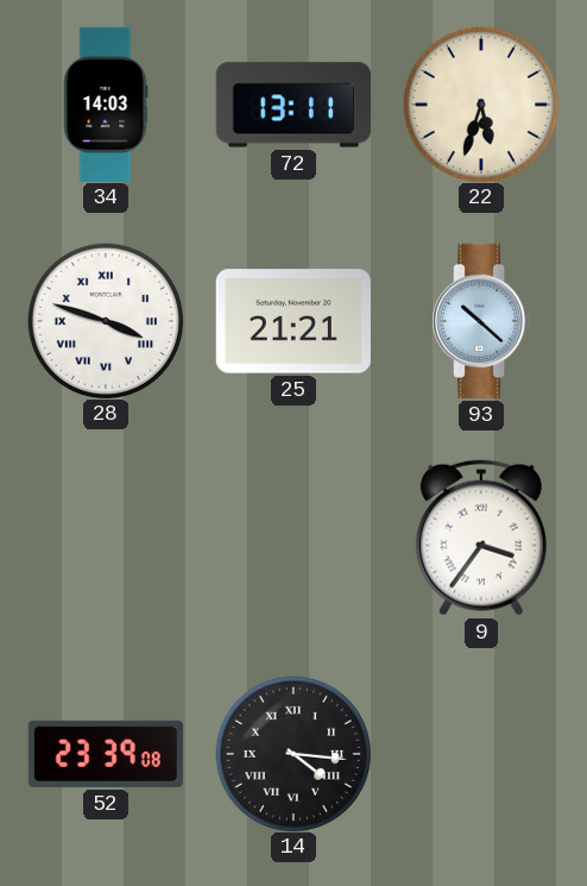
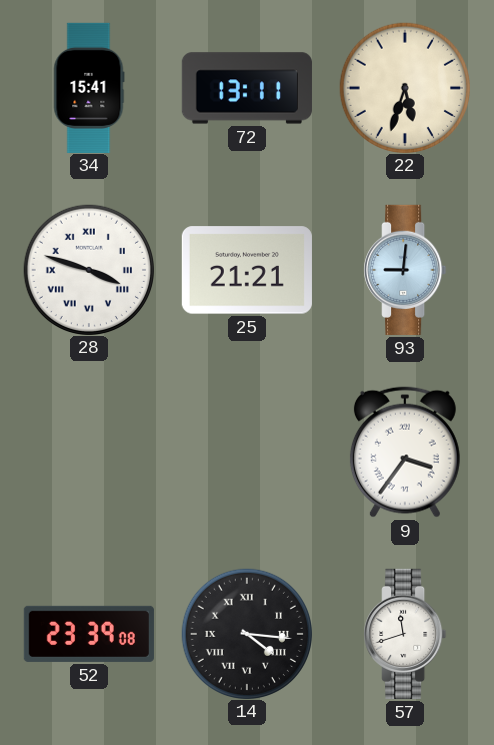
34: 14:03 -> 15:41
93: 10:22 -> 9:01
57: none -> 11:42
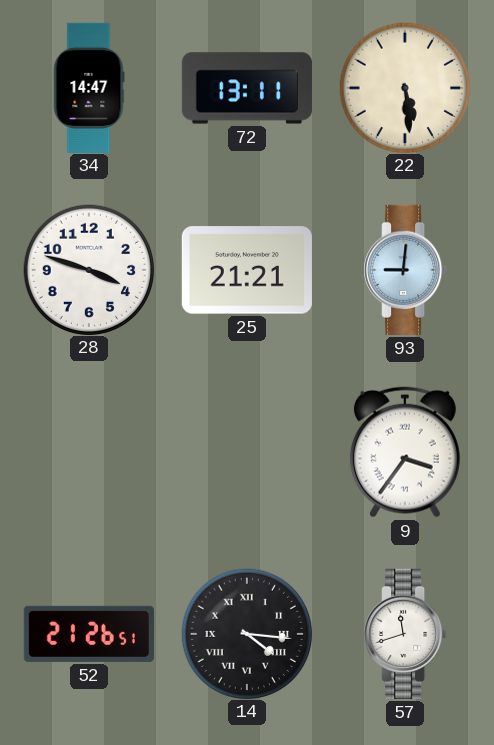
34: 15:41 -> 14:47
22: 5:33 -> 5:29
28 numerals: Roman -> Arabic
52: 23:39 -> 21:26
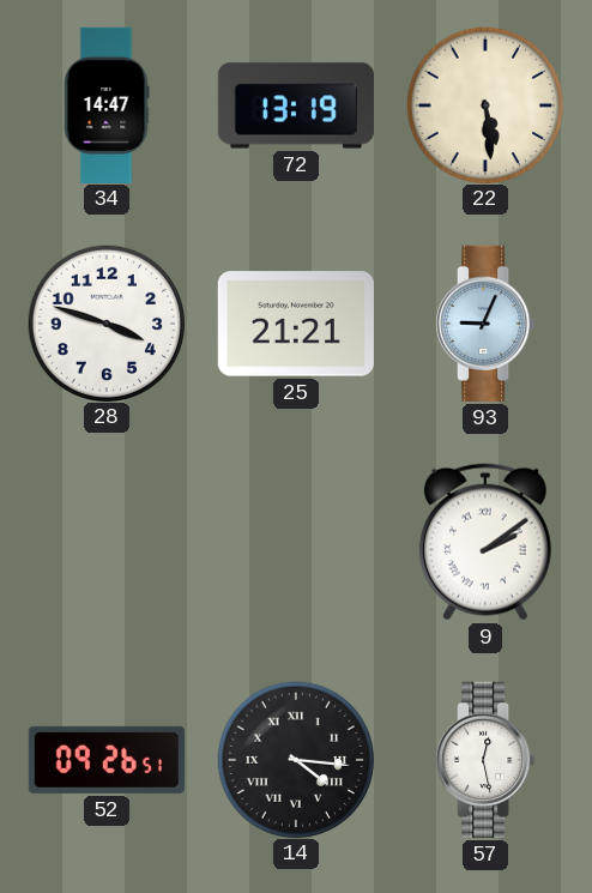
72: 13:11 -> 13:19
93: 9:01 -> 9:04
9: 3:36 -> 2:09
52: 21:26 -> 09:26
57: 11:42 -> 12:28
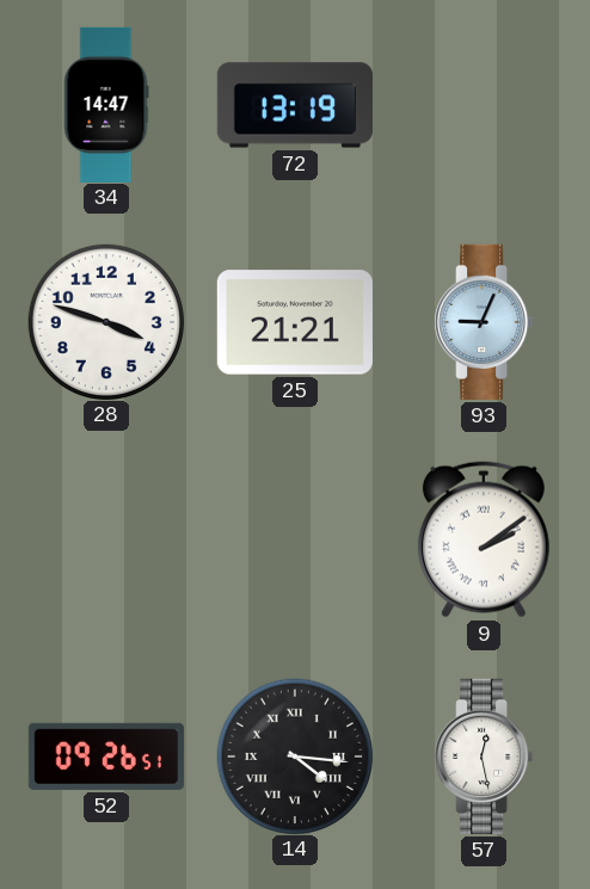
22: 5:29 -> none
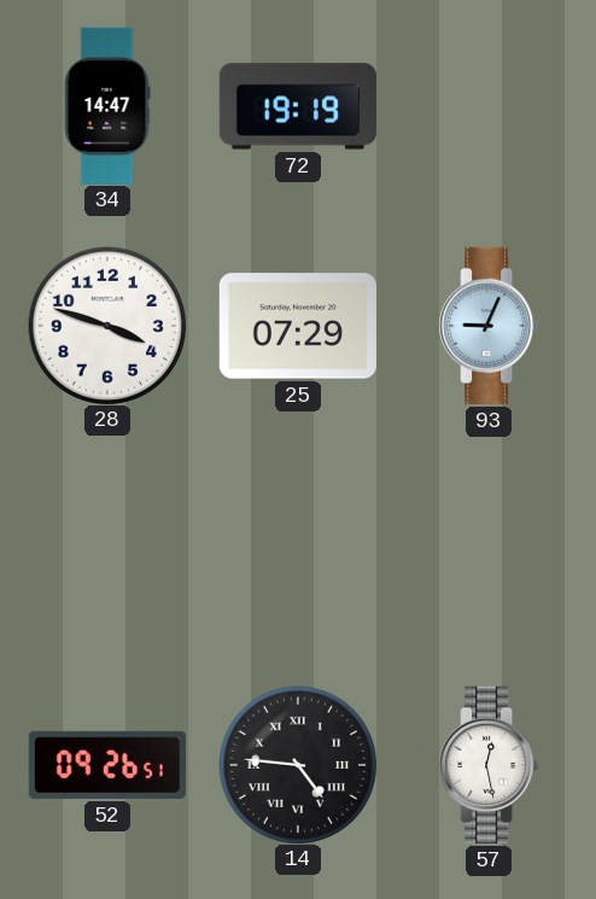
72: 13:19 -> 19:19
25: 21:21 -> 07:29
9: 2:09 -> none
14: 4:16 -> 4:46
